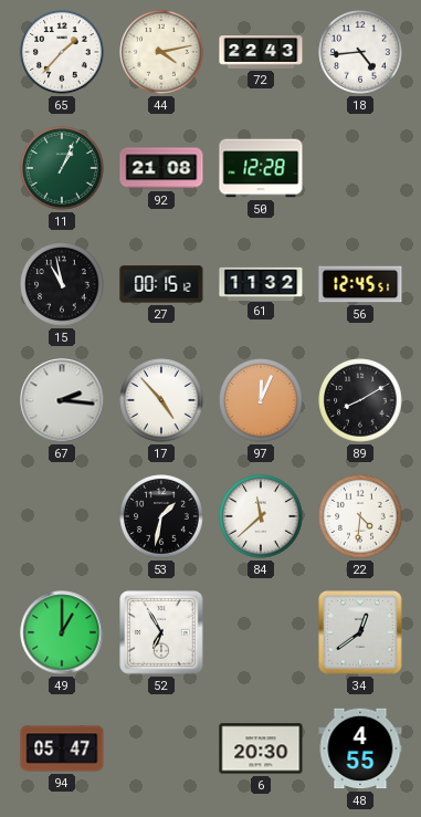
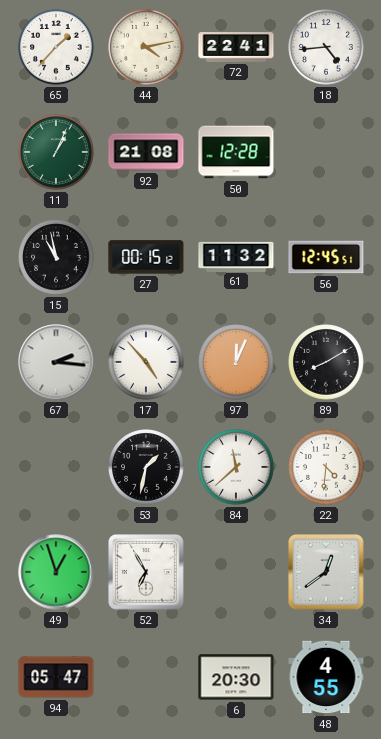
72: 22:43 -> 22:41
49: 1:00 -> 12:57
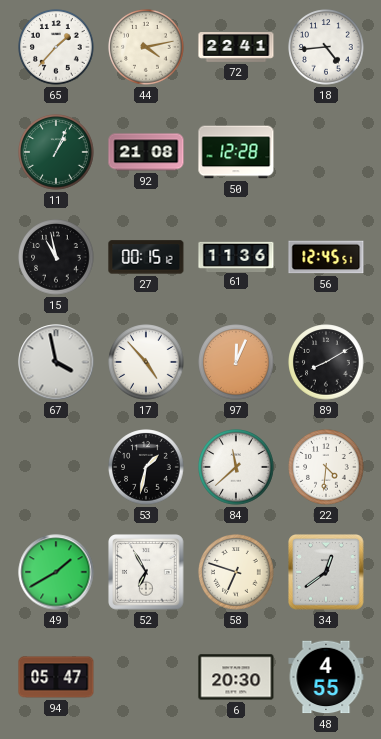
61: 11:32 -> 11:36
67: 2:16 -> 3:58
49: 12:57 -> 1:40
58: none -> 6:48
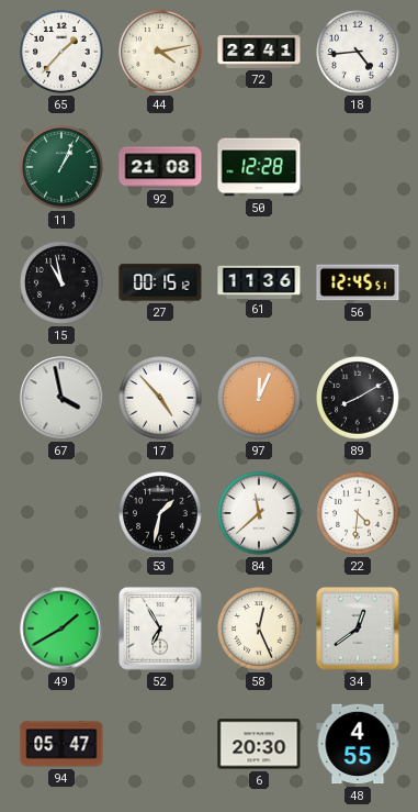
58: 6:48 -> 12:26
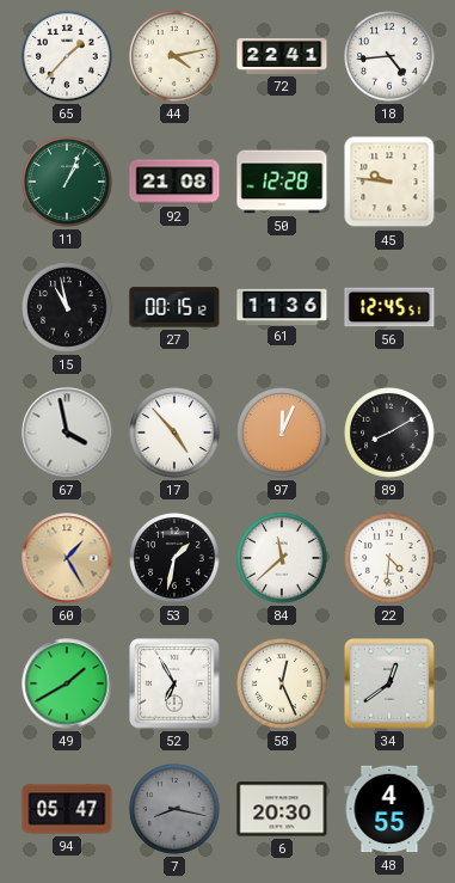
45: none -> 9:46
60: none -> 1:25
7: none -> 8:17
